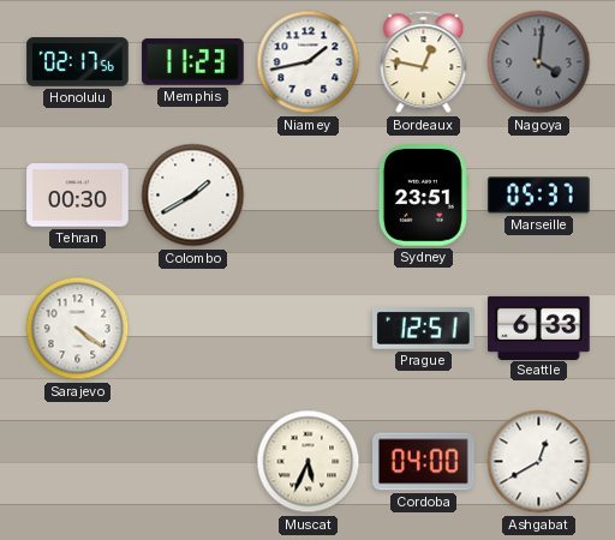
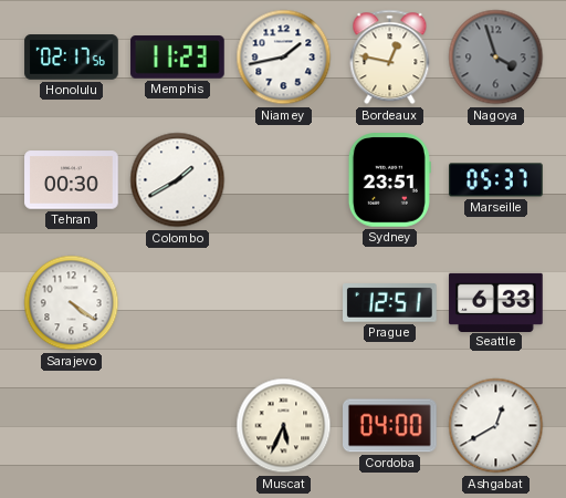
Nagoya: 4:01 -> 3:57
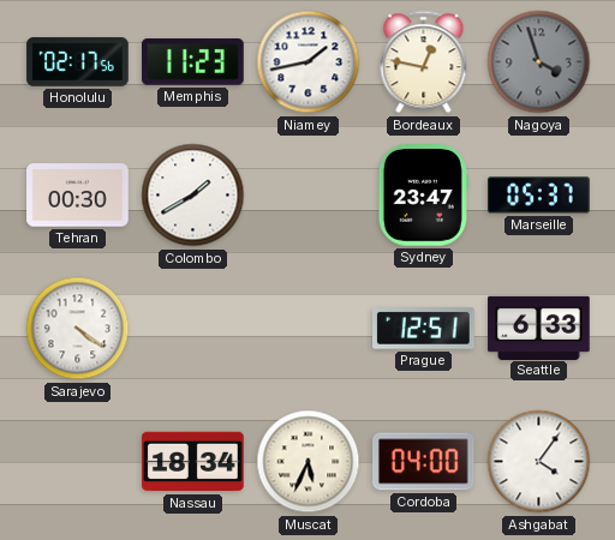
Sydney: 23:51 -> 23:47
Nassau: none -> 18:34
Ashgabat: 12:40 -> 4:06
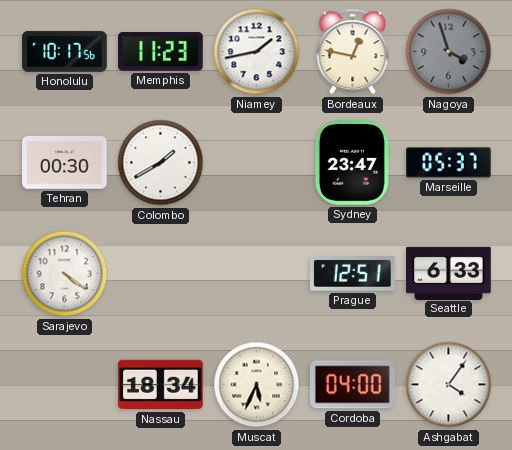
Honolulu: 02:17 -> 10:17
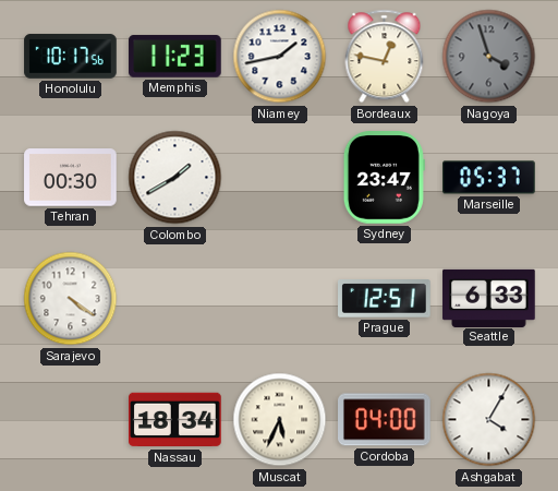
Ashgabat: 4:06 -> 4:05
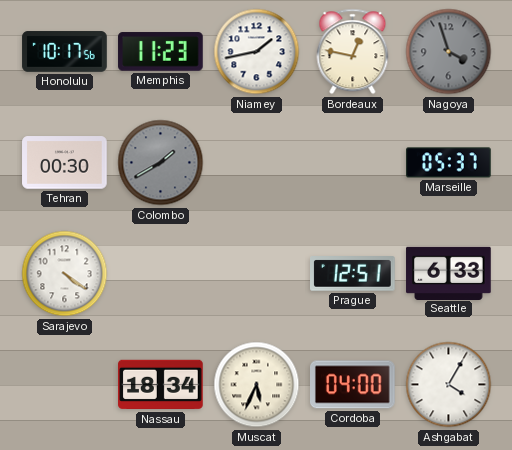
Colombo dial: white -> grey
Sydney: 23:47 -> none
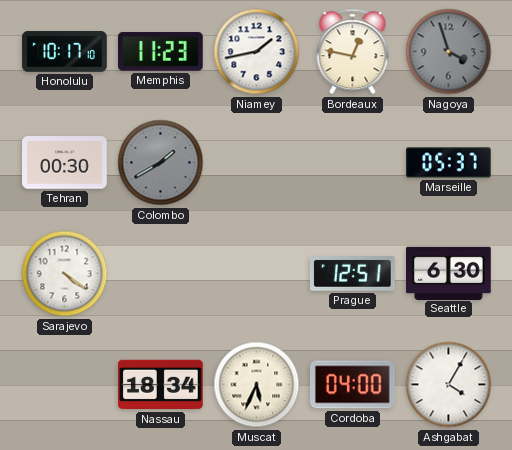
Honolulu: 10:17:56 -> 10:17:10
Seattle: 6:33 -> 6:30
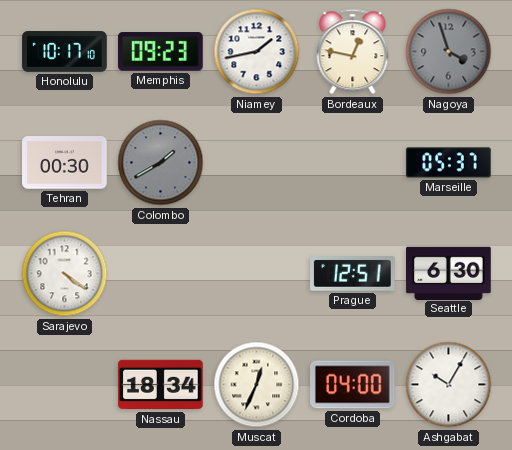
Memphis: 11:23 -> 09:23
Muscat: 5:34 -> 12:34
Ashgabat: 4:05 -> 10:05
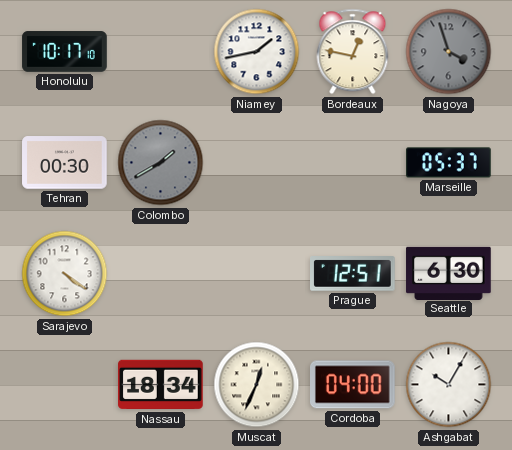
Memphis: 09:23 -> none
